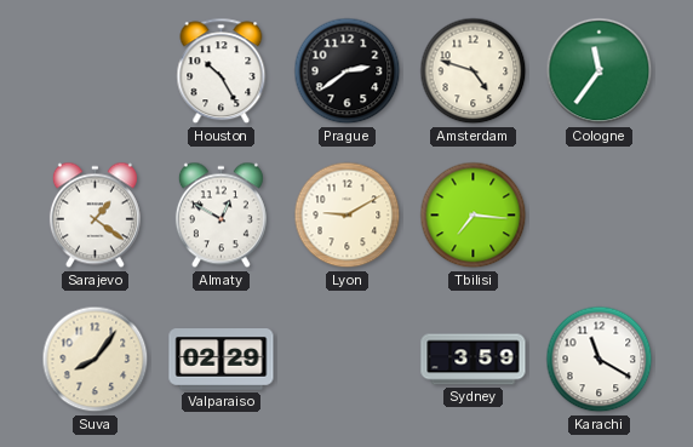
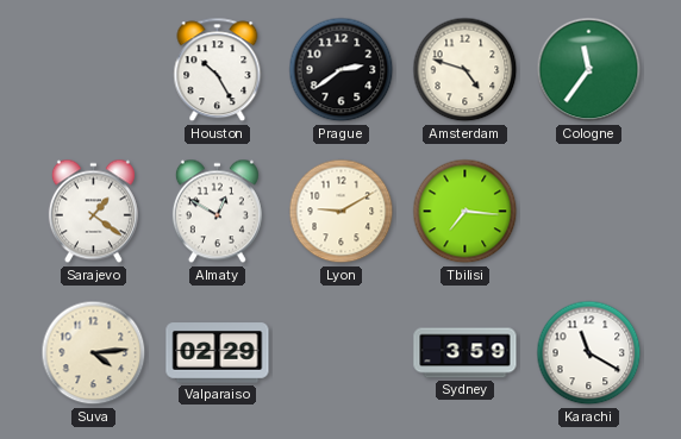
Suva: 8:06 -> 4:14
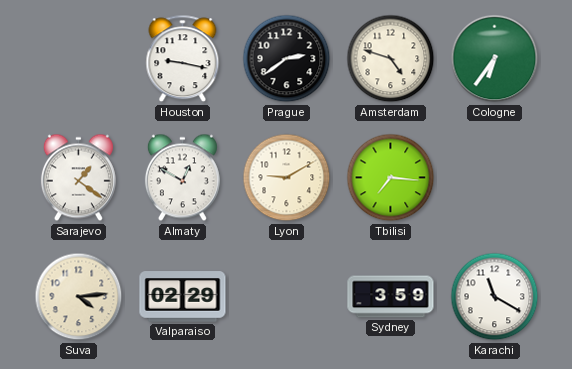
Houston: 10:25 -> 9:17
Cologne: 11:36 -> 6:36
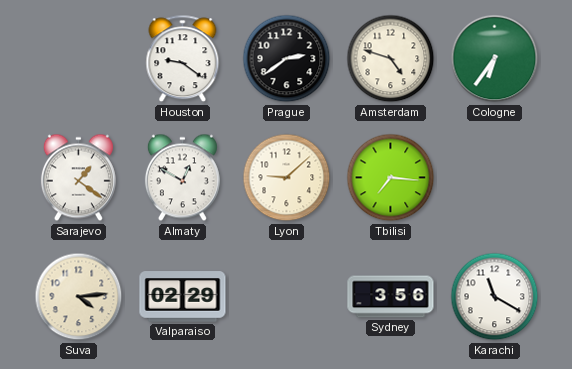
Houston: 9:17 -> 9:21
Lyon: 9:10 -> 9:08
Sydney: 3:59 -> 3:56
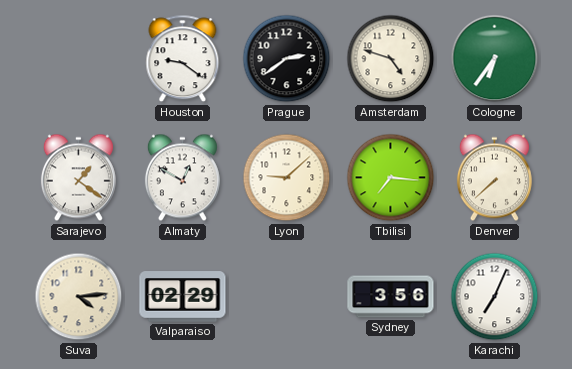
Denver: none -> 7:38
Karachi: 11:20 -> 7:04
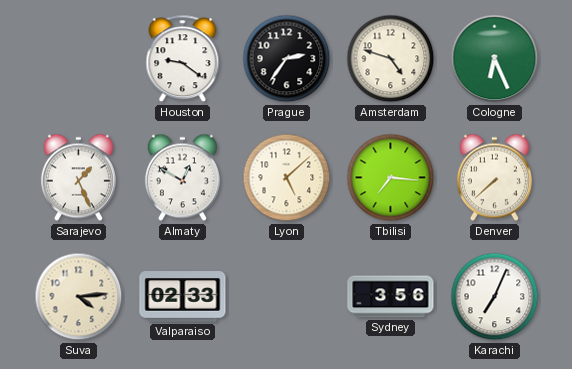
Prague: 2:39 -> 2:36
Cologne: 6:36 -> 6:26
Sarajevo: 1:21 -> 1:26
Lyon: 9:08 -> 5:08
Valparaiso: 02:29 -> 02:33
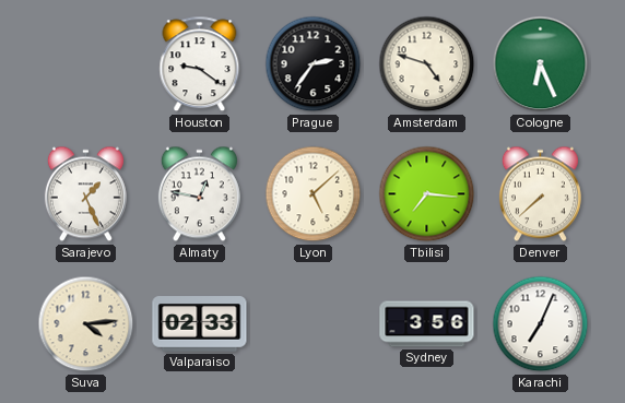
Almaty: 12:50 -> 12:47
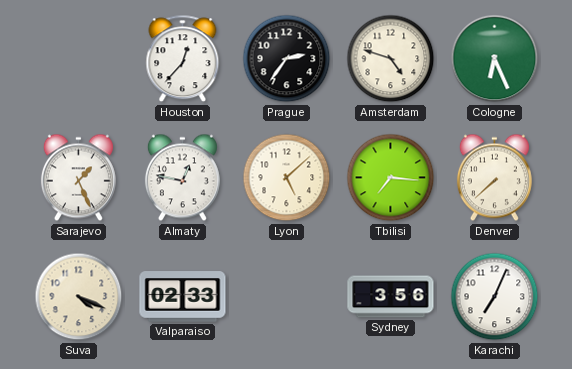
Houston: 9:21 -> 12:37
Suva: 4:14 -> 4:19
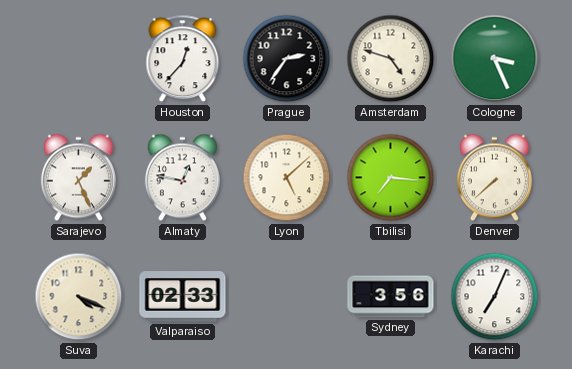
Cologne: 6:26 -> 3:26
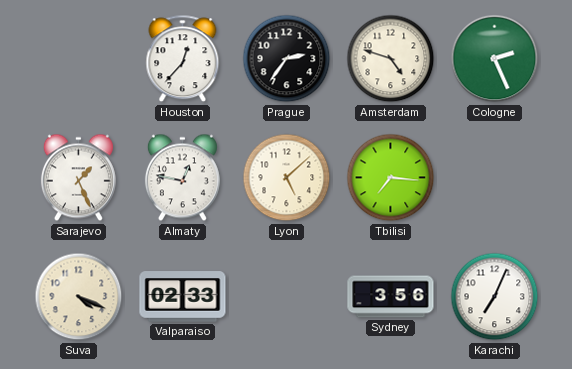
Cologne: 3:26 -> 2:26
Denver: 7:38 -> none
